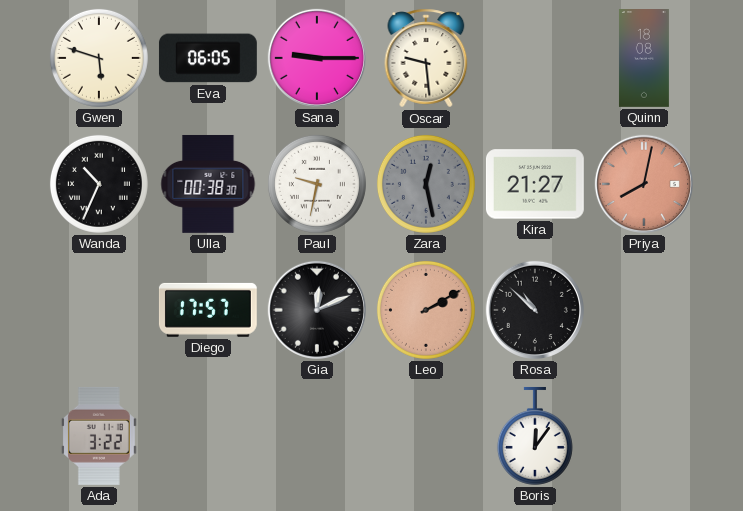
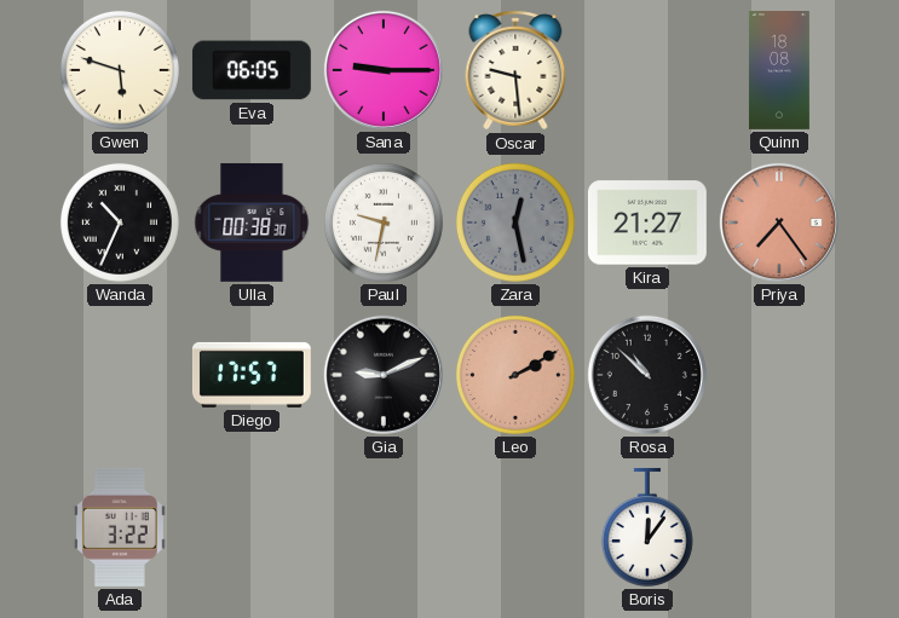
Priya: 8:02 -> 7:24
Gia: 12:11 -> 9:11
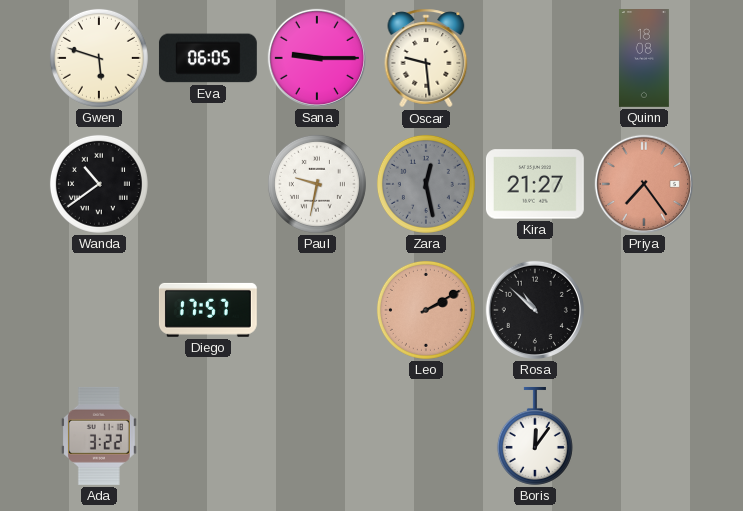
Wanda: 10:34 -> 10:39
Ulla: 00:38 -> none
Gia: 9:11 -> none
